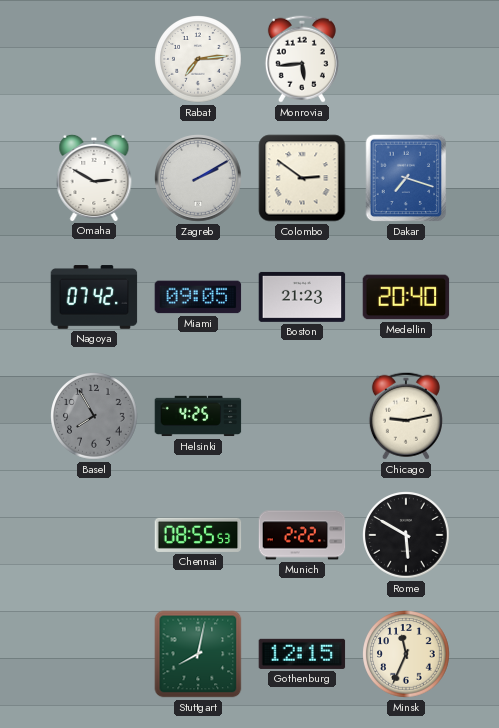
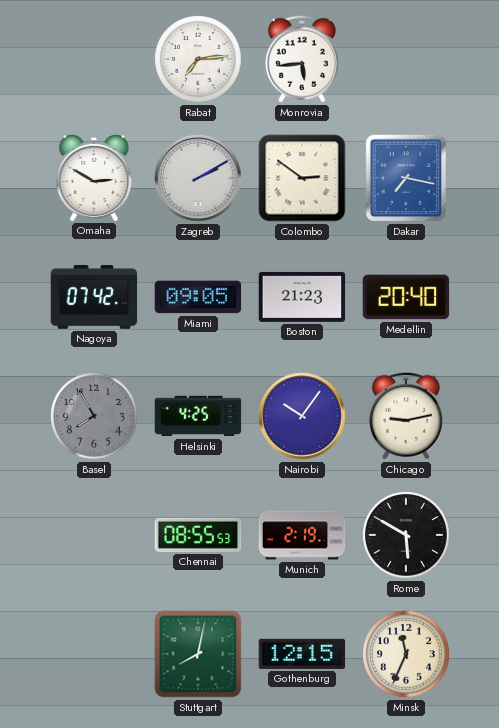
Dakar: 7:18 -> 7:17
Nairobi: none -> 10:06
Munich: 2:22 -> 2:19
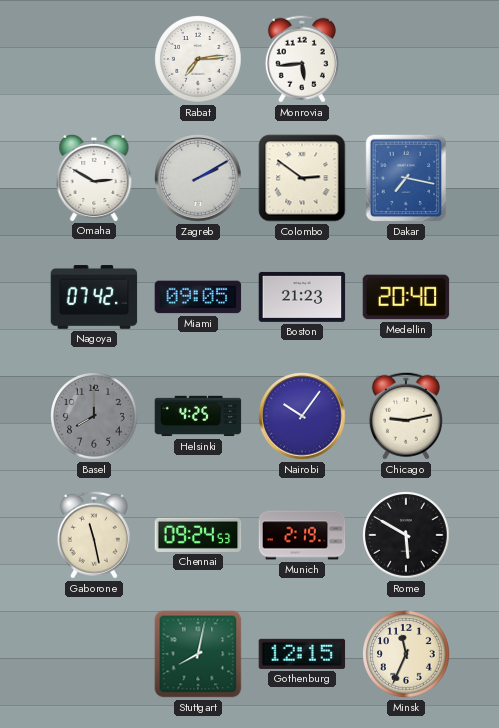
Basel: 7:55 -> 8:00
Gaborone: none -> 11:28
Chennai: 08:55 -> 09:24
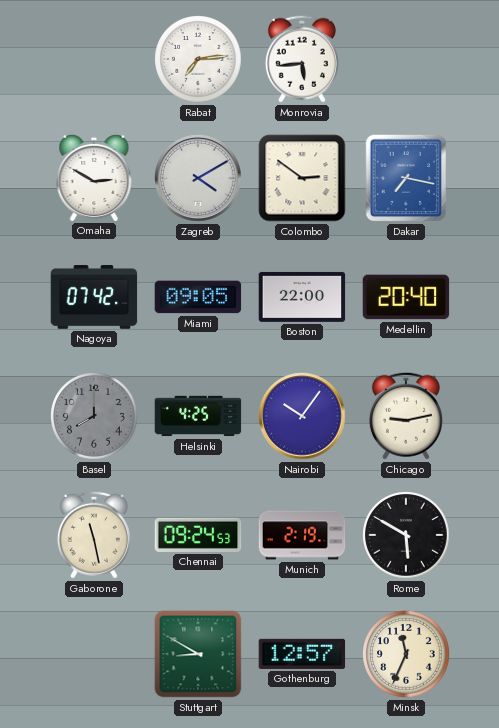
Zagreb: 2:10 -> 4:10
Boston: 21:23 -> 22:00
Stuttgart: 8:02 -> 8:50
Gothenburg: 12:15 -> 12:57
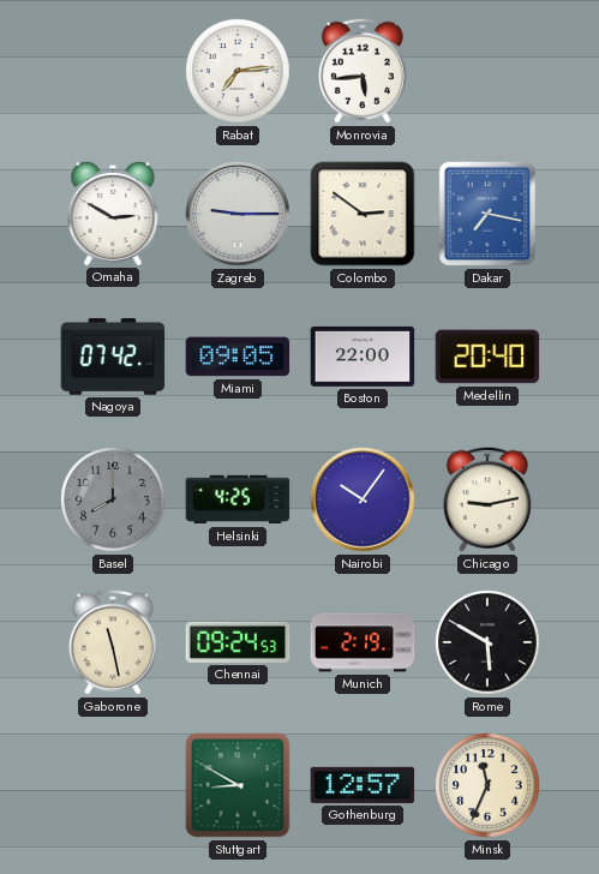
Zagreb: 4:10 -> 9:15
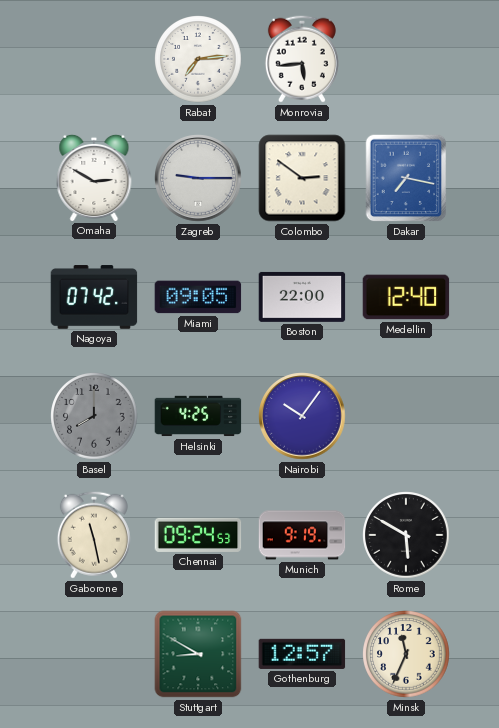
Medellin: 20:40 -> 12:40
Chicago: 9:13 -> none
Munich: 2:19 -> 9:19
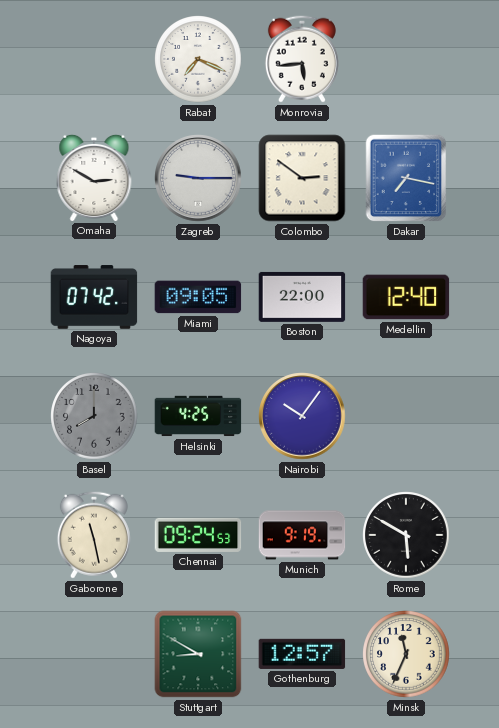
Rabat: 7:14 -> 7:19
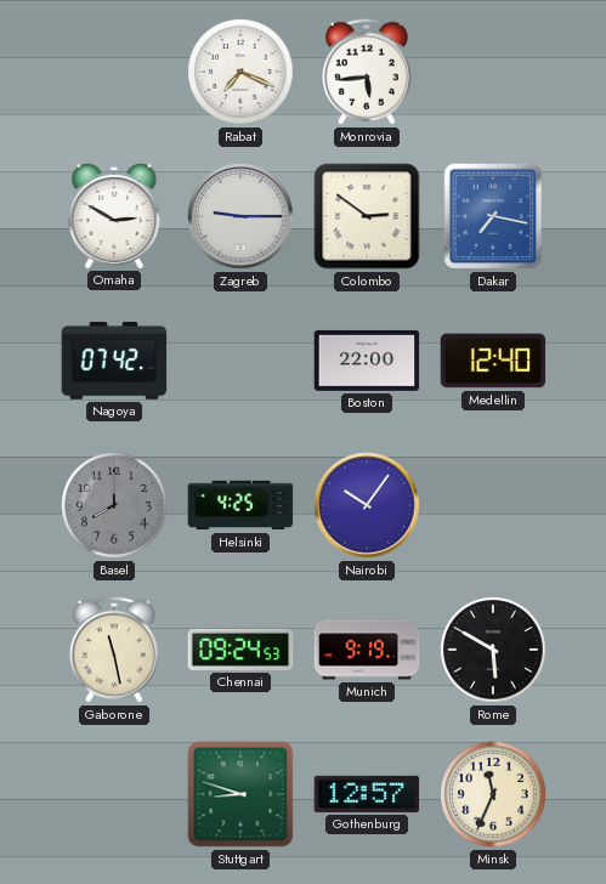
Miami: 09:05 -> none
Stuttgart: 8:50 -> 8:48
